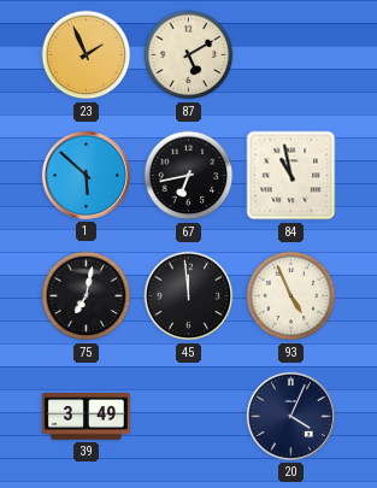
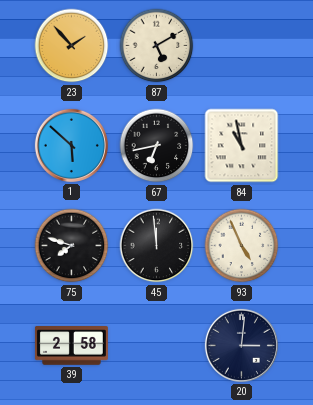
23: 1:56 -> 1:53
75: 7:02 -> 7:48
39: 3:49 -> 2:58
20: 4:04 -> 3:01
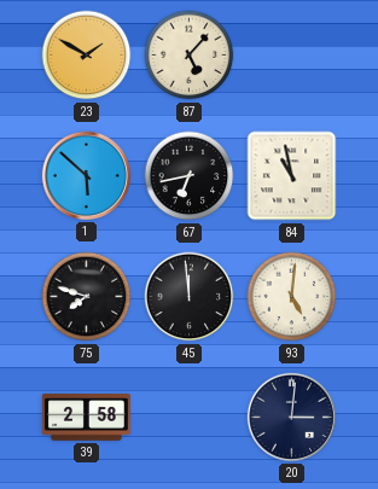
23: 1:53 -> 1:50
87: 5:10 -> 5:07
93: 4:56 -> 5:01
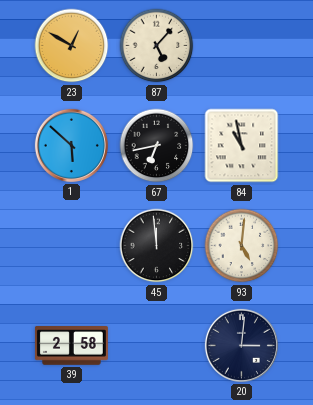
23: 1:50 -> 12:50
75: 7:48 -> none
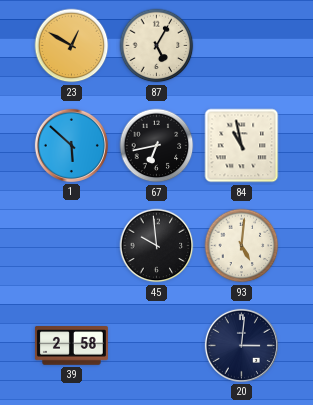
87: 5:07 -> 5:05
45: 11:59 -> 9:59
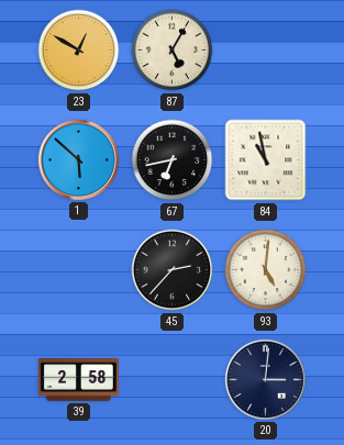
45: 9:59 -> 2:37
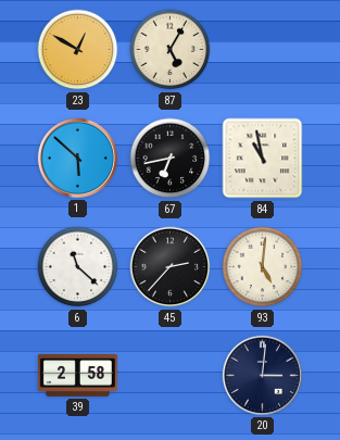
6: none -> 11:22
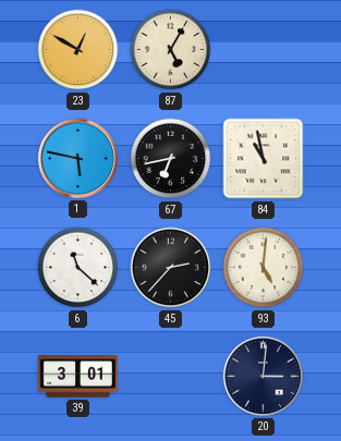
1: 5:52 -> 5:47
39: 2:58 -> 3:01
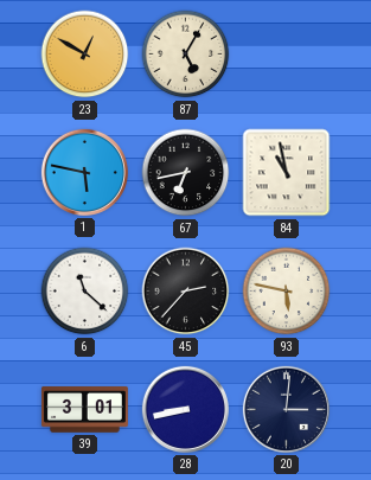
93: 5:01 -> 5:47
28: none -> 8:43
